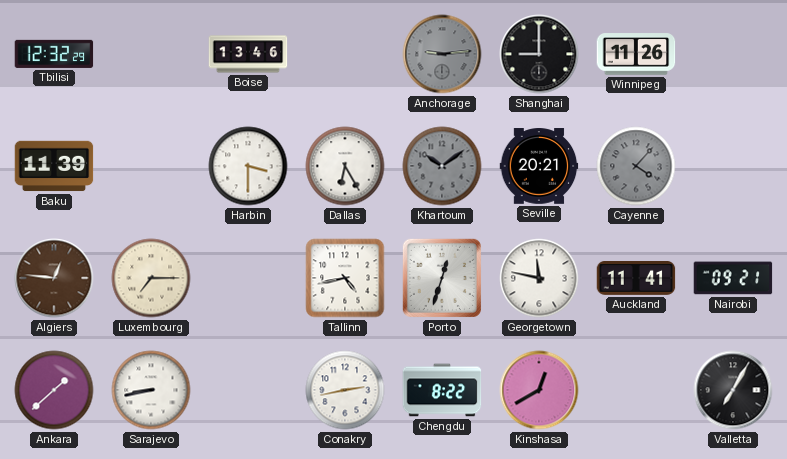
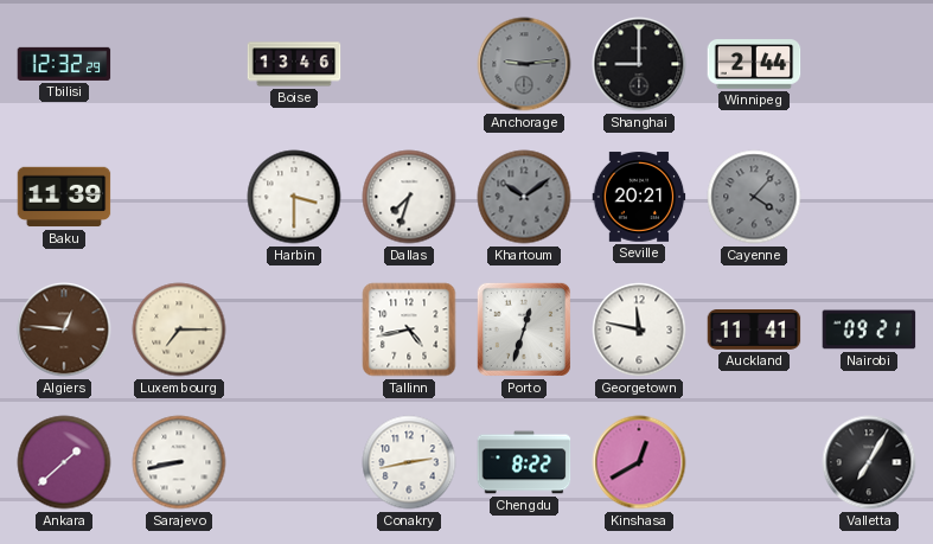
Winnipeg: 11:26 -> 2:44
Dallas: 6:25 -> 7:33
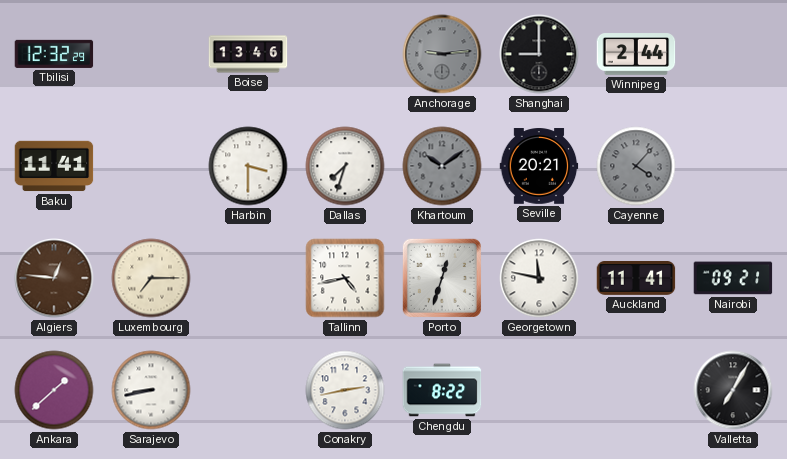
Baku: 11:39 -> 11:41
Kinshasa: 12:40 -> none
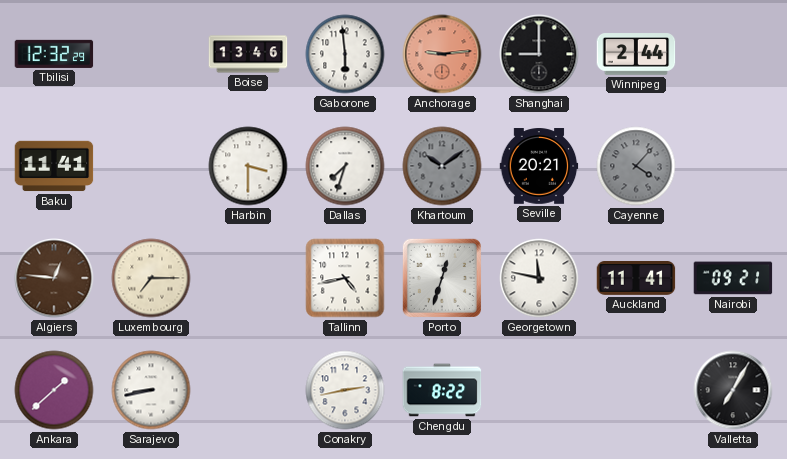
Gaborone: none -> 5:59
Anchorage dial: grey -> salmon
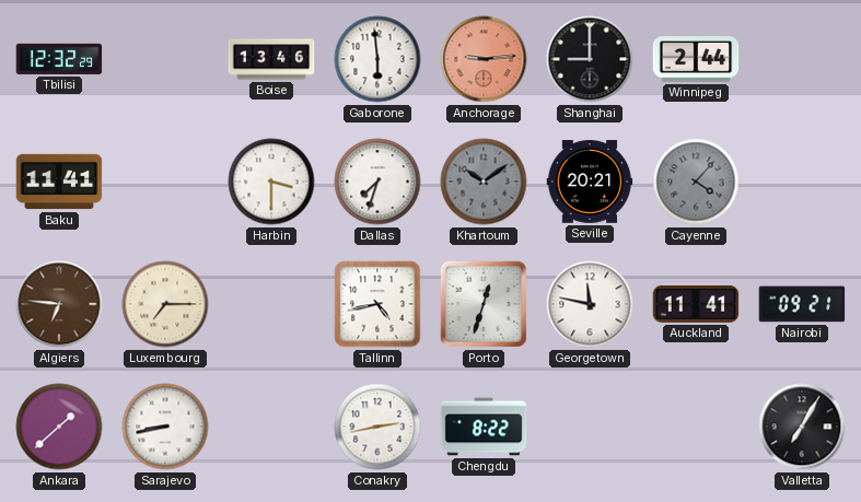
Algiers: 12:46 -> 6:46
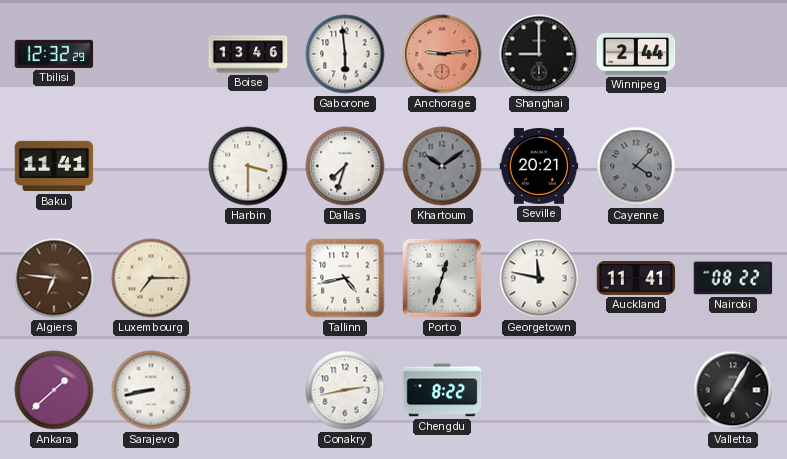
Nairobi: 09:21 -> 08:22
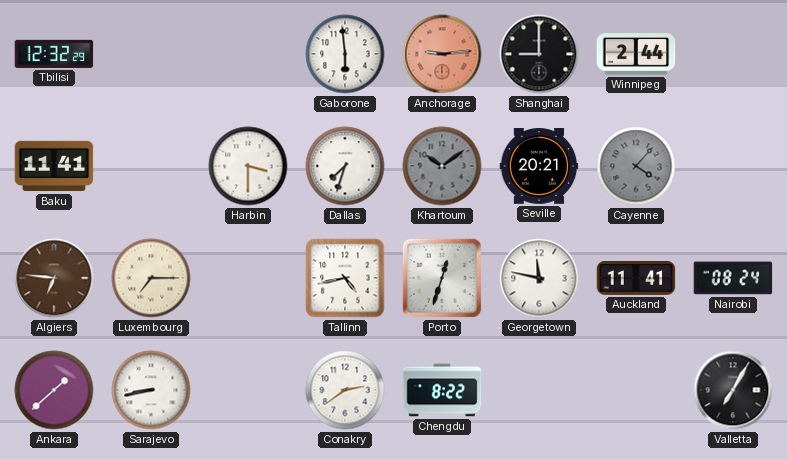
Boise: 13:46 -> none
Nairobi: 08:22 -> 08:24
Conakry: 2:43 -> 2:39
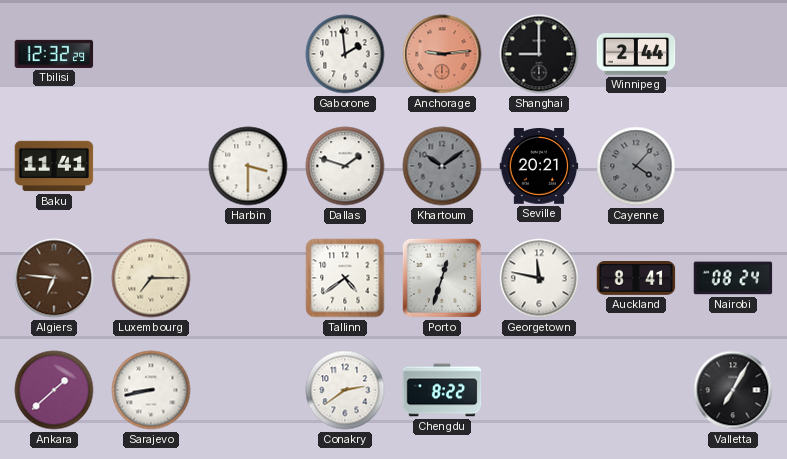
Gaborone: 5:59 -> 1:59
Dallas: 7:33 -> 1:48
Tallinn: 4:43 -> 4:39
Auckland: 11:41 -> 8:41
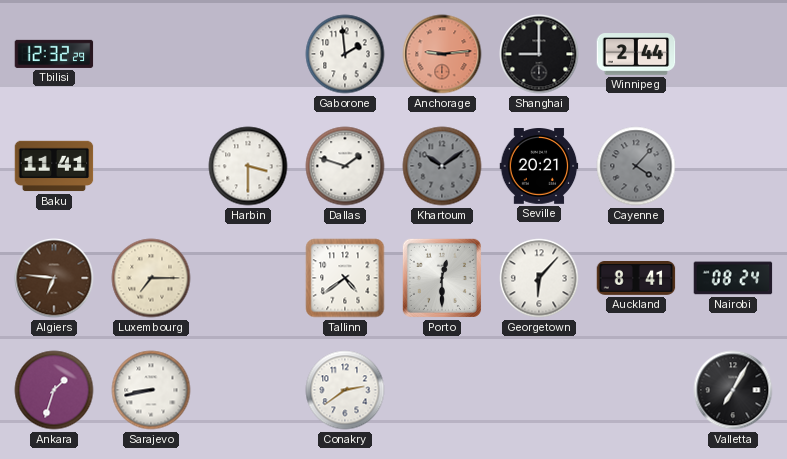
Porto: 12:33 -> 12:30
Georgetown: 11:47 -> 6:07
Ankara: 1:38 -> 1:33
Chengdu: 8:22 -> none
